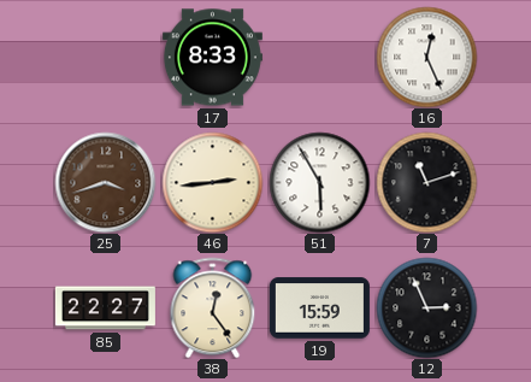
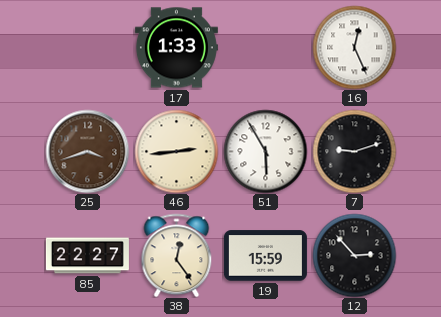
17: 8:33 -> 1:33
7: 11:12 -> 9:12
12: 2:56 -> 2:53
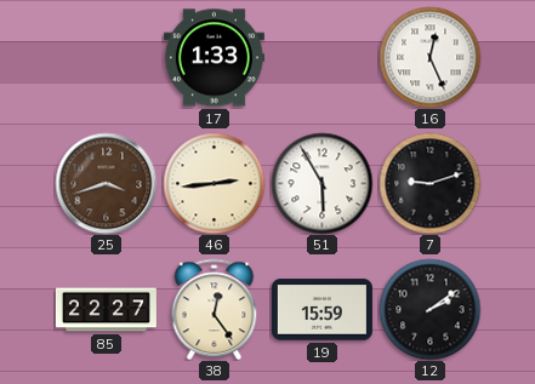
12: 2:53 -> 2:09
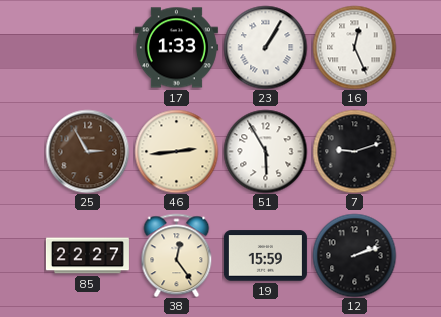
23: none -> 1:05
25: 3:42 -> 2:55
12: 2:09 -> 2:12
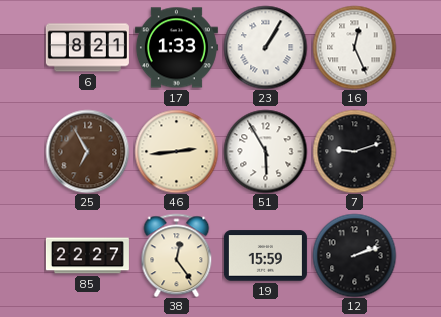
6: none -> 8:21
25: 2:55 -> 6:55
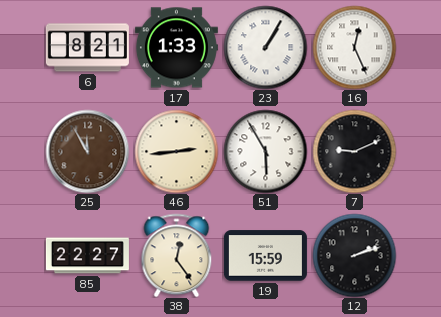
25: 6:55 -> 11:55
7: 9:12 -> 9:11
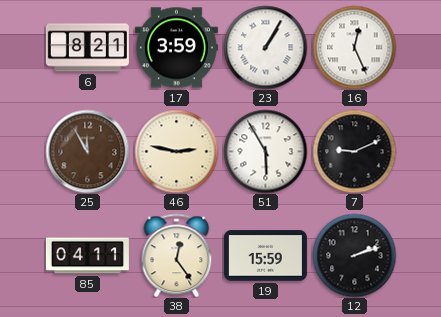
17: 1:33 -> 3:59
46: 2:44 -> 2:47
85: 22:27 -> 04:11
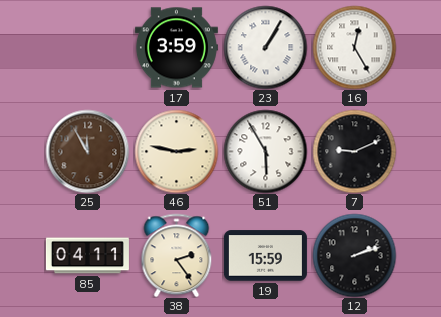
6: 8:21 -> none
16: 12:26 -> 12:25
38: 12:24 -> 2:24
